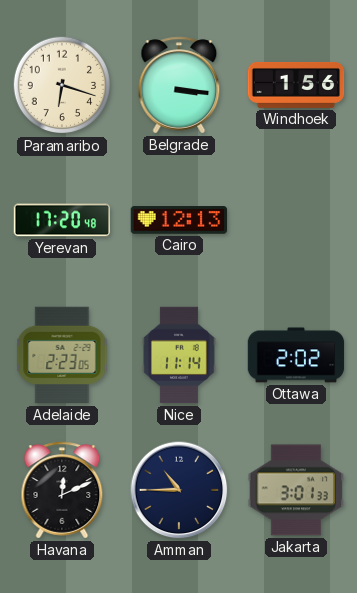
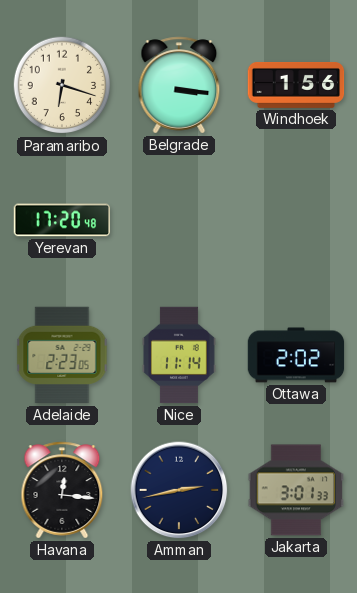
Cairo: 12:13 -> none
Havana: 12:11 -> 12:16
Amman: 10:45 -> 2:43
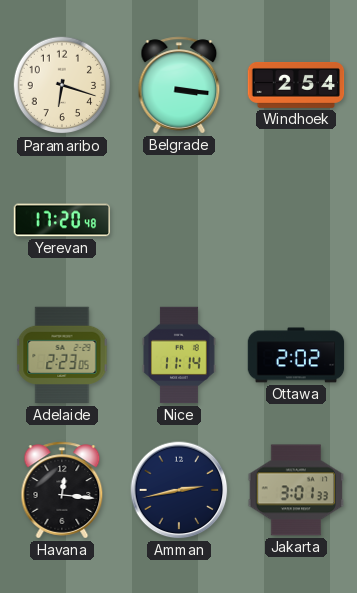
Windhoek: 1:56 -> 2:54
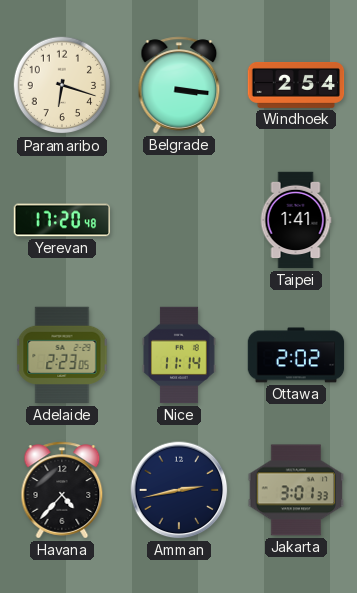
Taipei: none -> 1:41
Havana: 12:16 -> 4:37
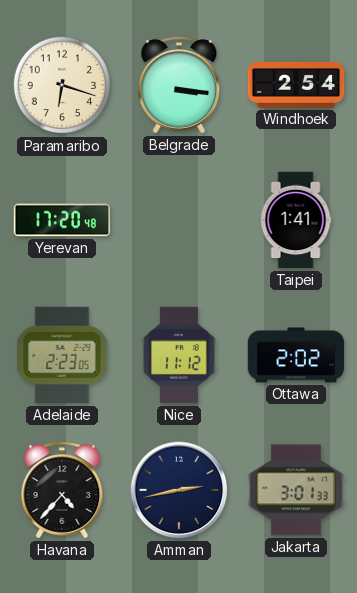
Nice: 11:14 -> 11:12
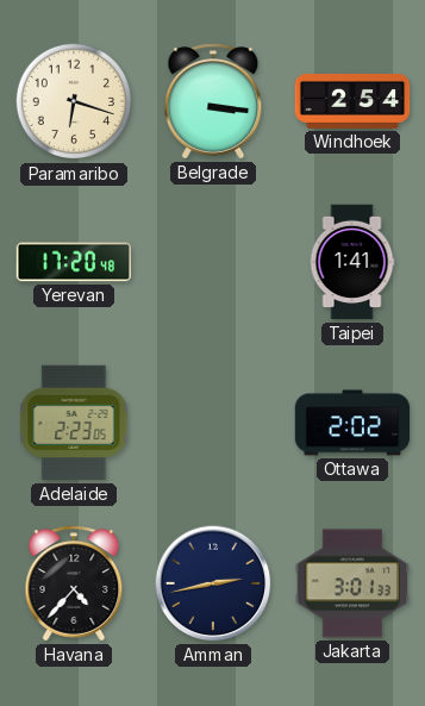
Nice: 11:12 -> none
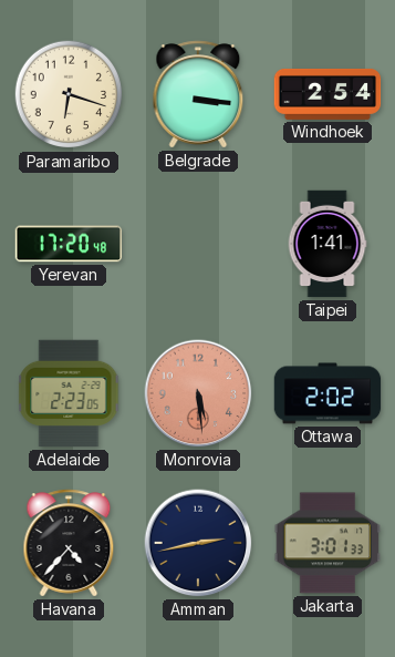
Monrovia: none -> 5:29
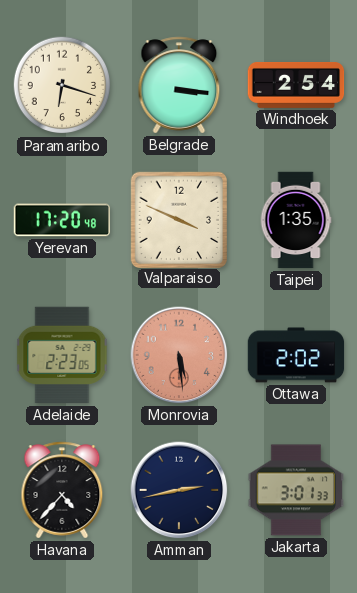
Valparaiso: none -> 3:49
Taipei: 1:41 -> 1:35
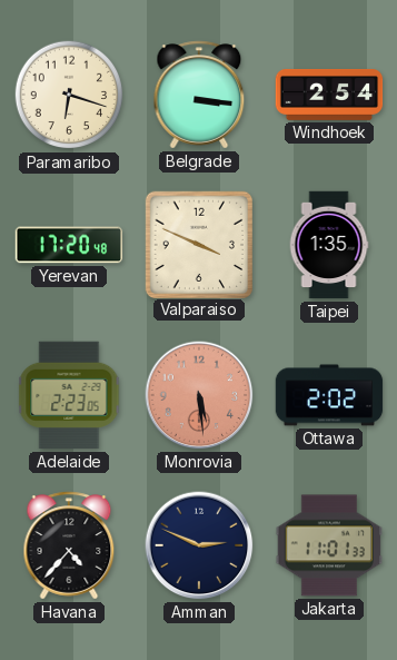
Amman: 2:43 -> 2:49
Jakarta: 3:01 -> 11:01
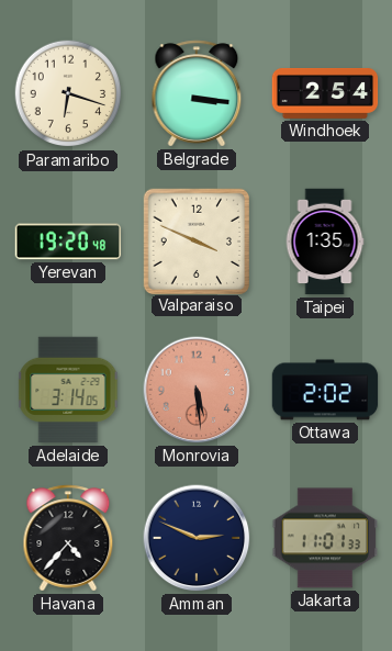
Yerevan: 17:20 -> 19:20
Adelaide: 2:23 -> 3:14
